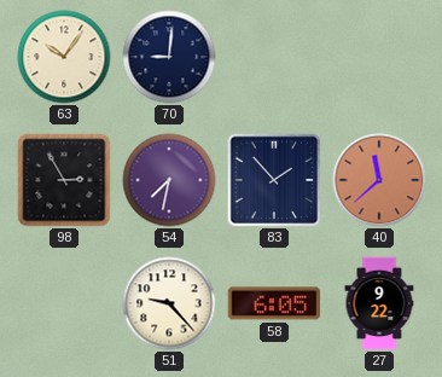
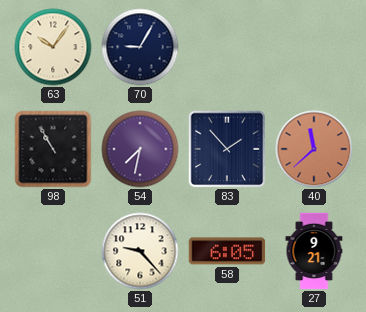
70: 9:01 -> 9:05
98: 2:55 -> 10:55
27: 9:22 -> 9:21
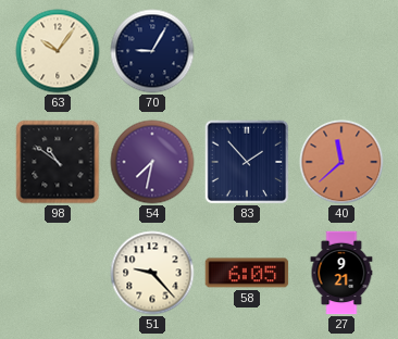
98: 10:55 -> 10:51
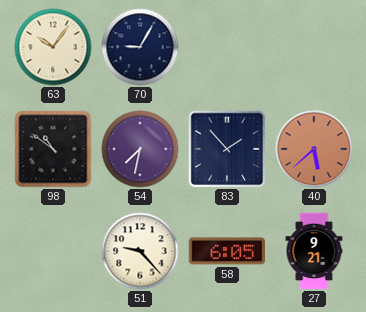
40: 11:38 -> 5:38
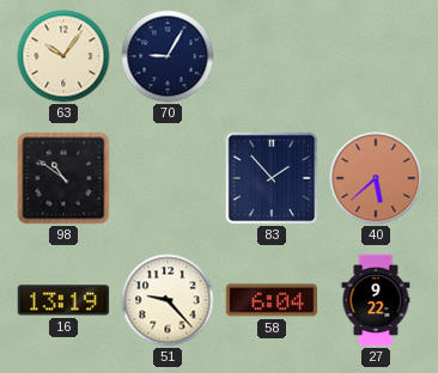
54: 7:32 -> none
16: none -> 13:19
58: 6:05 -> 6:04
27: 9:21 -> 9:22
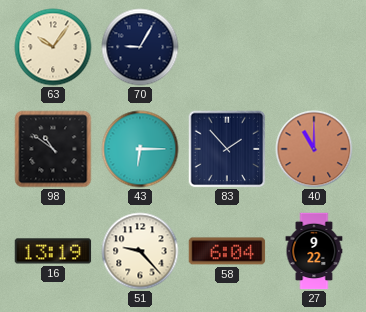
43: none -> 6:15
40: 5:38 -> 11:00
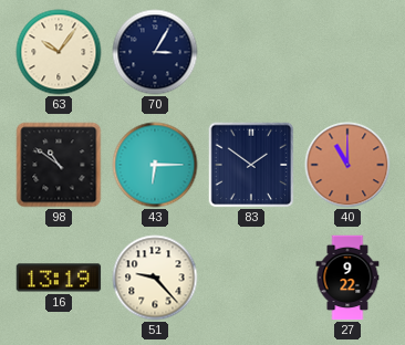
70: 9:05 -> 3:05
83: 1:53 -> 1:51
58: 6:04 -> none
